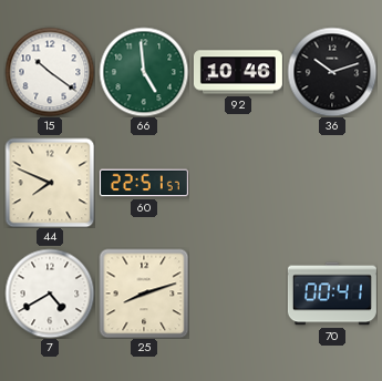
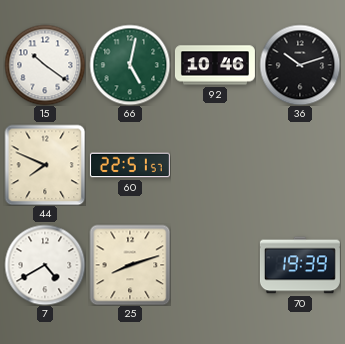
66: 4:59 -> 5:02
70: 00:41 -> 19:39
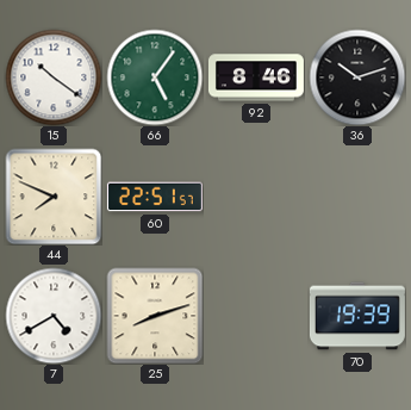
66: 5:02 -> 5:06
92: 10:46 -> 8:46
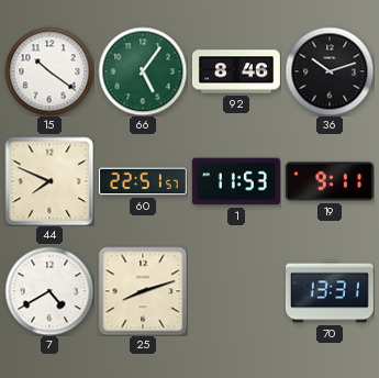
1: none -> 11:53
19: none -> 9:11
70: 19:39 -> 13:31
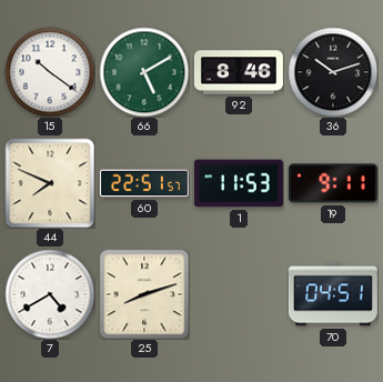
66: 5:06 -> 5:10
70: 13:31 -> 04:51
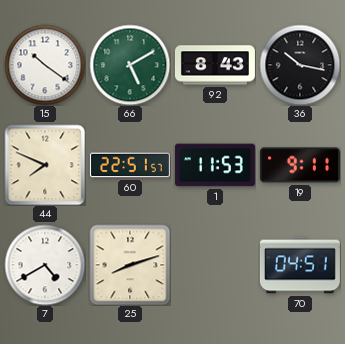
92: 8:46 -> 8:43
36: 10:12 -> 10:17
